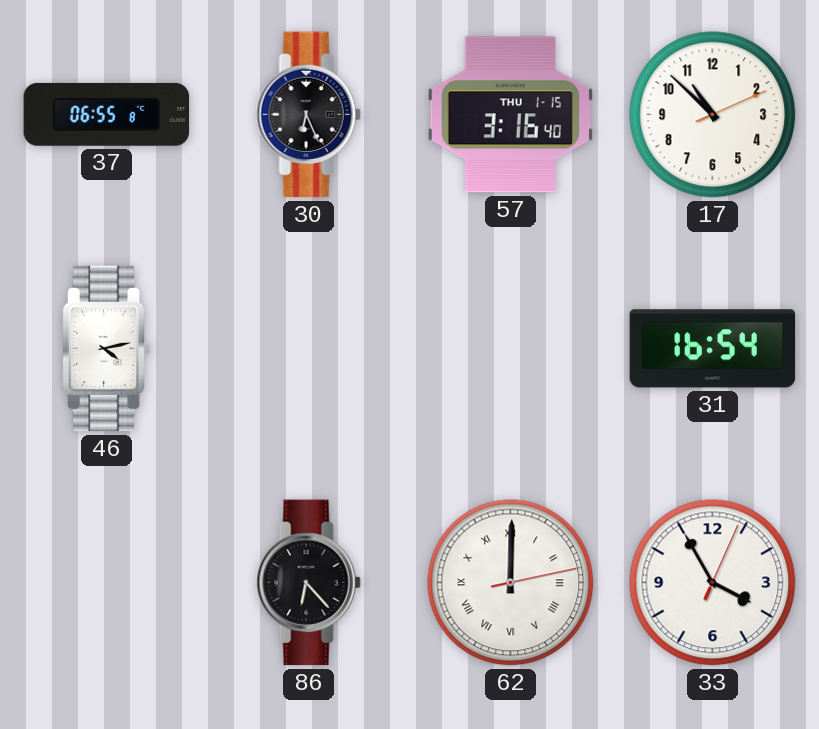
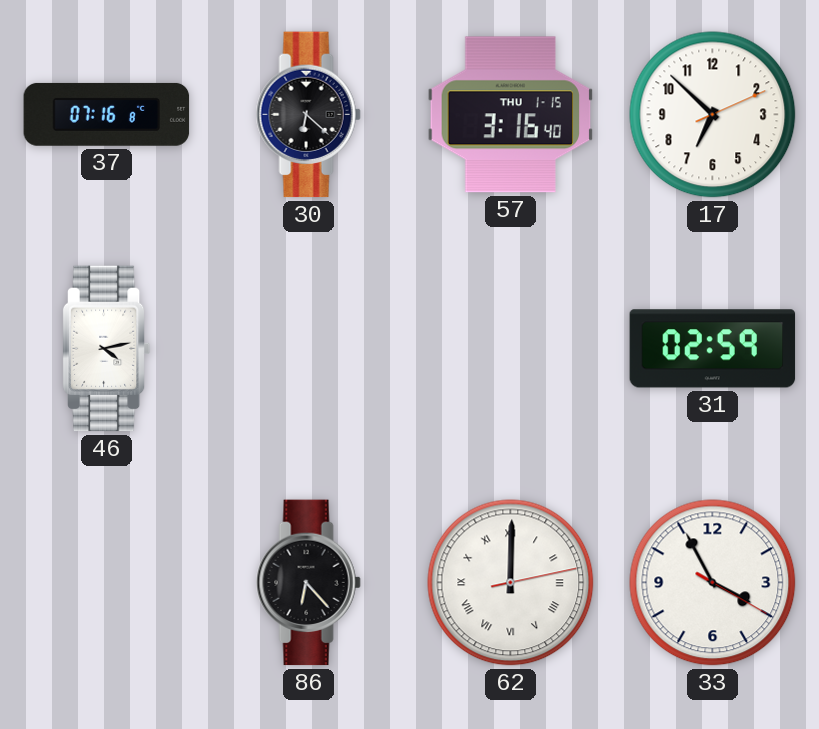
37: 06:55 -> 07:16
30: 6:26 -> 6:22
17: 10:52 -> 6:52
31: 16:54 -> 02:59
33: 3:55:04 -> 3:55:20
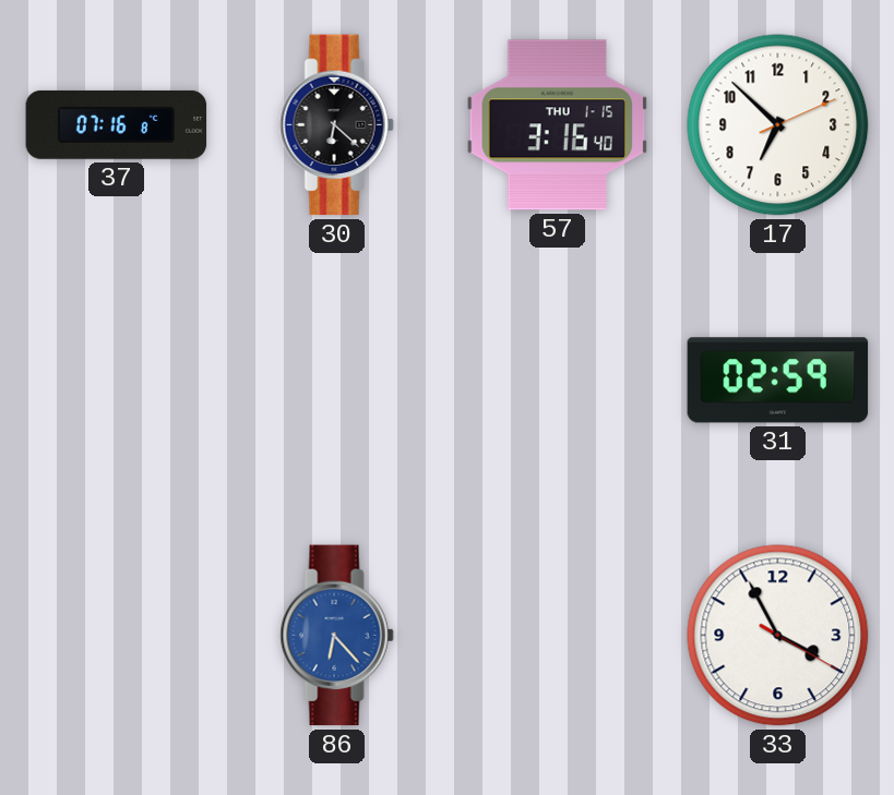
46: 4:13 -> none
86 dial: black -> blue
62: 12:00 -> none
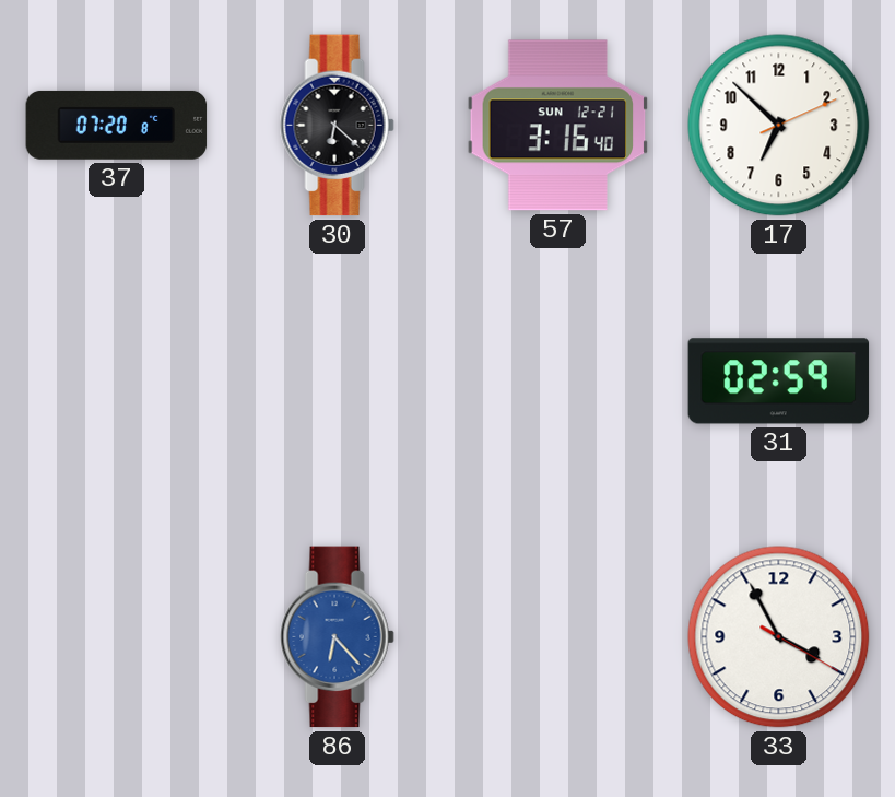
37: 07:16 -> 07:20
57 date: THU 1-15 -> SUN 12-21
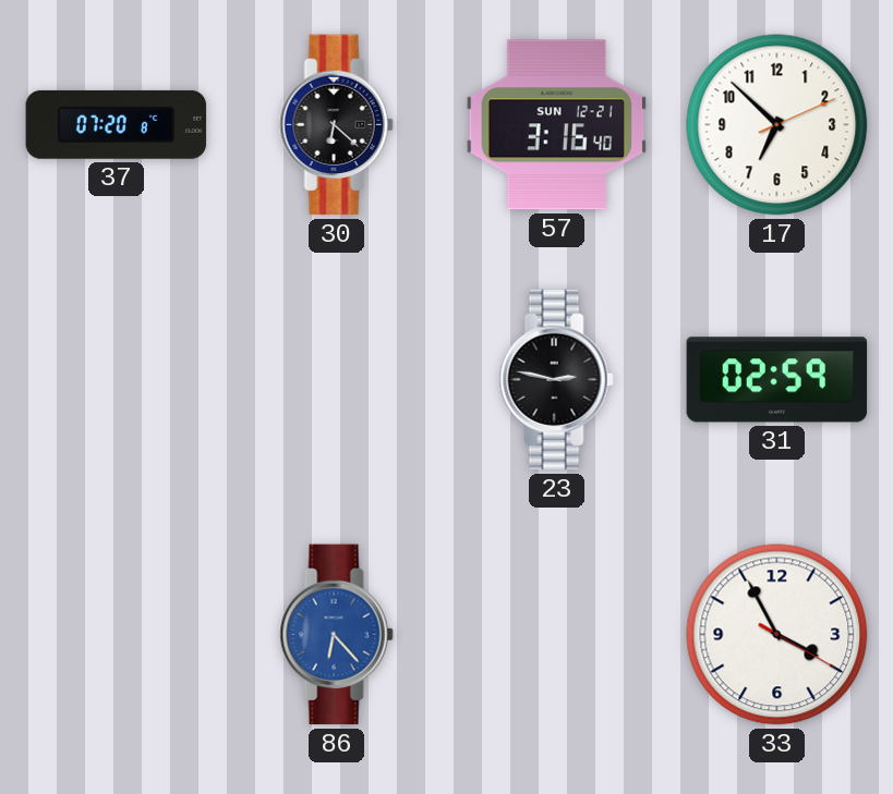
23: none -> 2:47
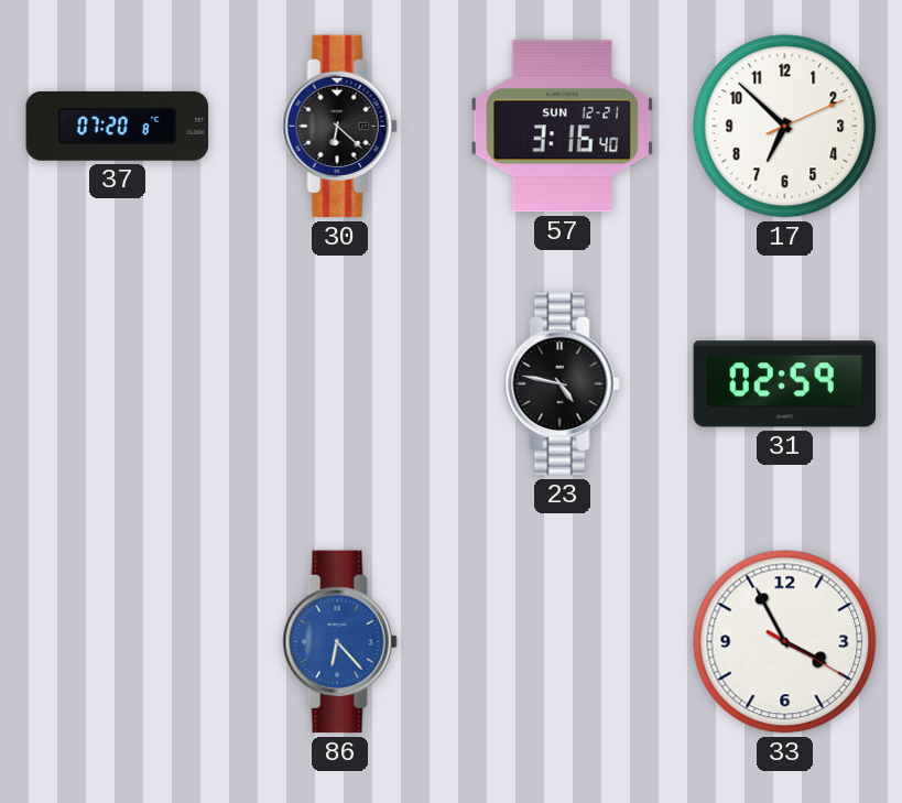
23: 2:47 -> 4:47
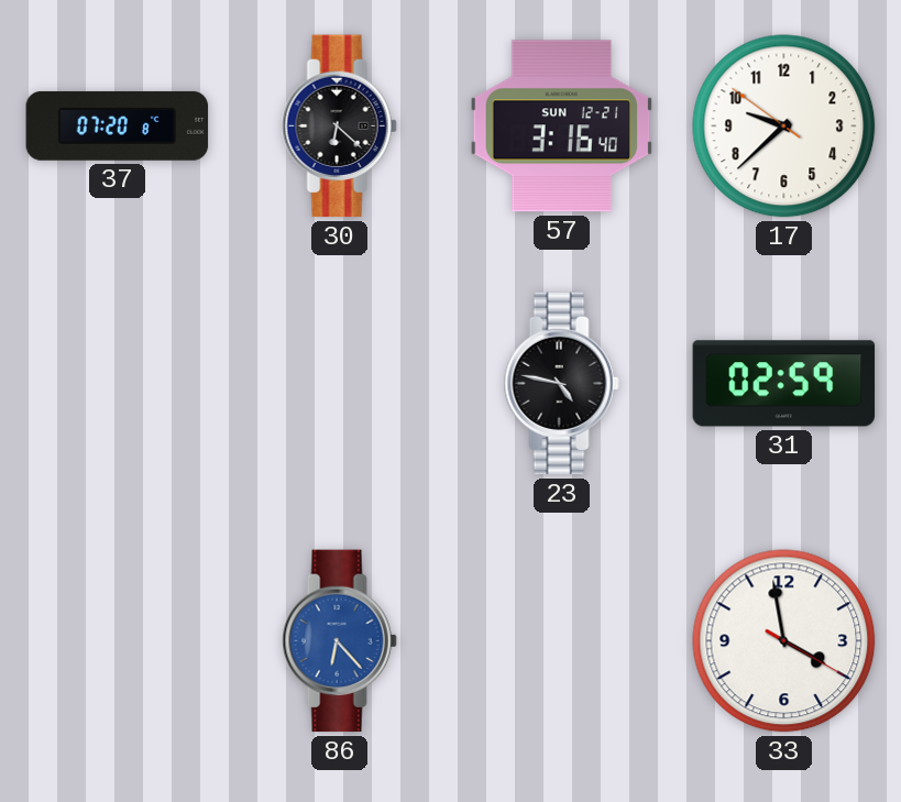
17: 6:52 -> 9:37
33: 3:55 -> 3:58
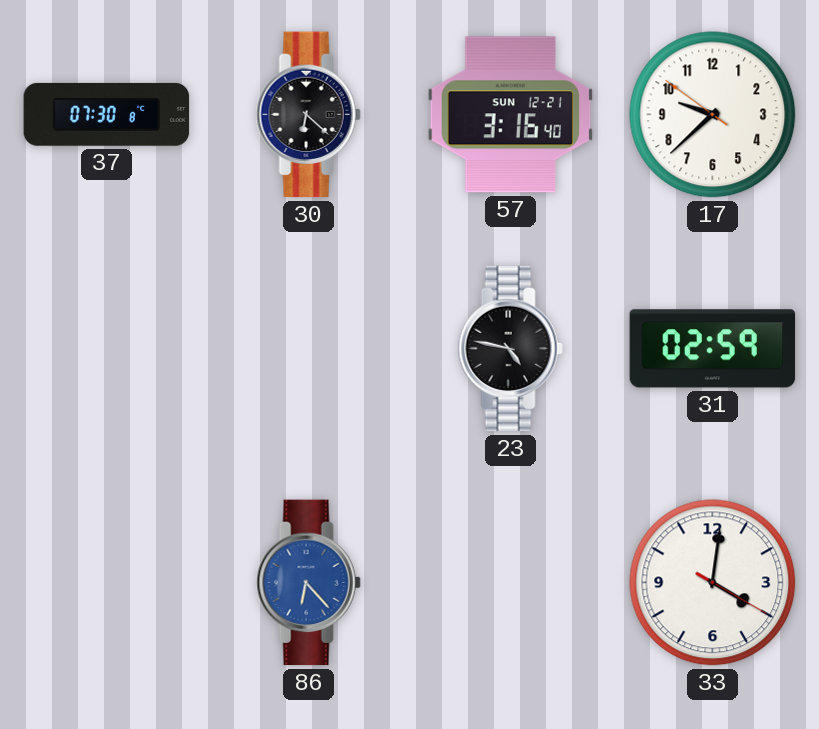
37: 07:20 -> 07:30
33: 3:58 -> 4:01
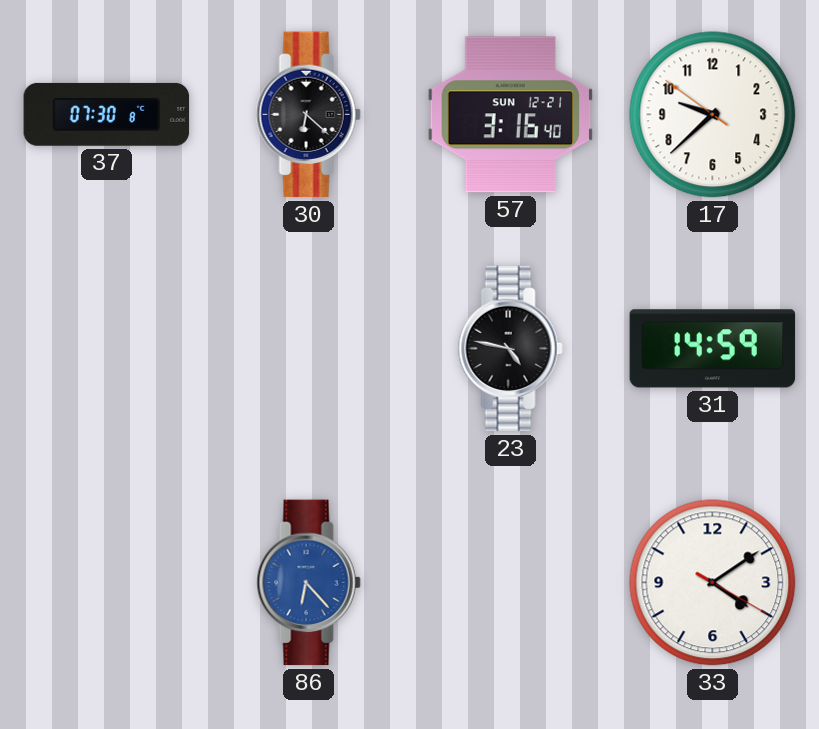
31: 02:59 -> 14:59
33: 4:01 -> 4:09
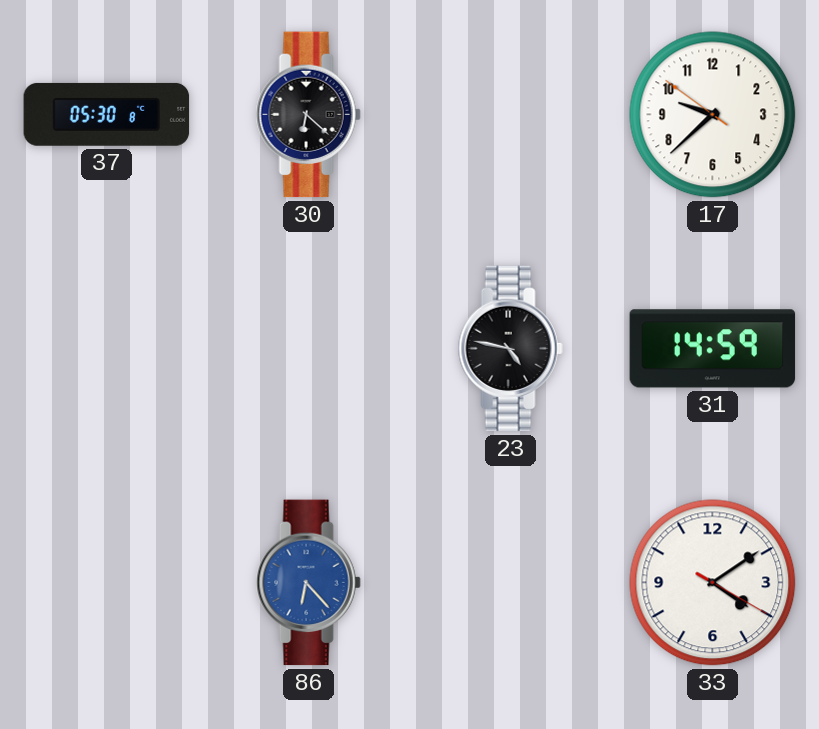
37: 07:30 -> 05:30
57: 3:16 -> none
